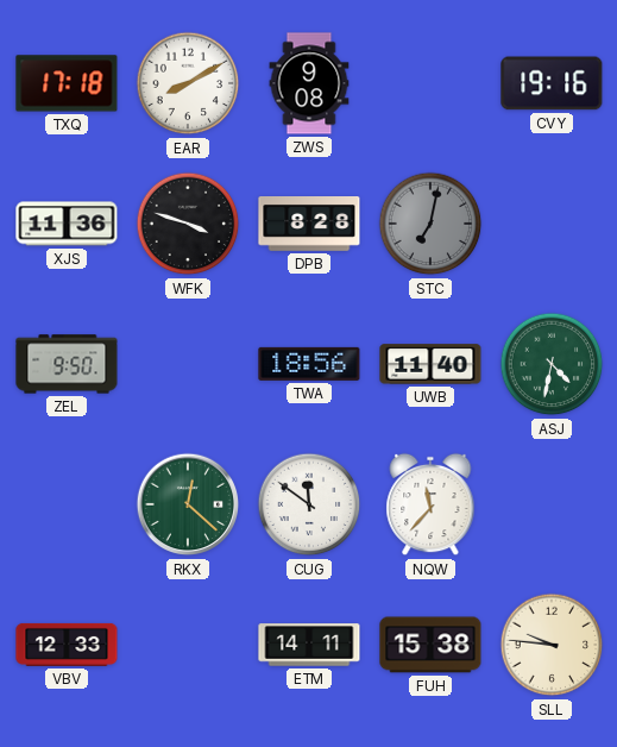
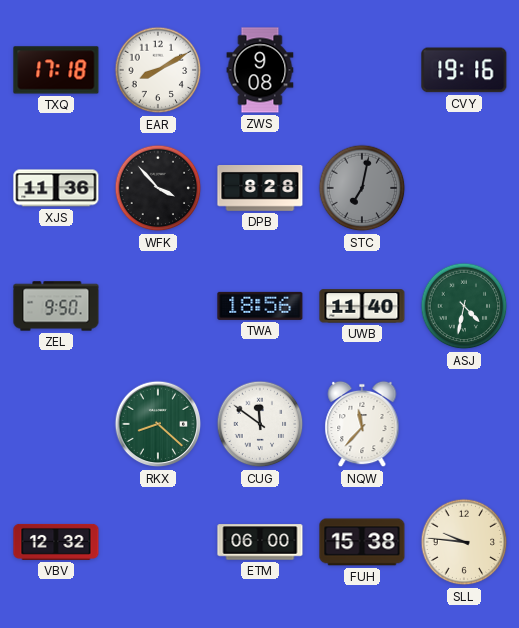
WFK: 3:48 -> 3:53
RKX: 12:22 -> 8:22
VBV: 12:33 -> 12:32
ETM: 14:11 -> 06:00
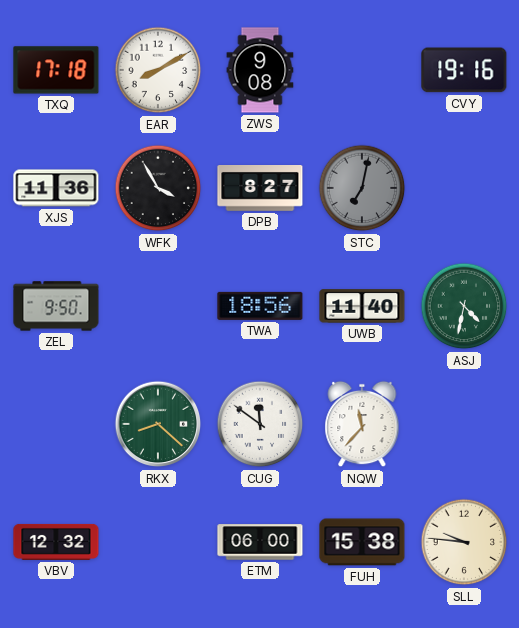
WFK: 3:53 -> 3:55
DPB: 8:28 -> 8:27
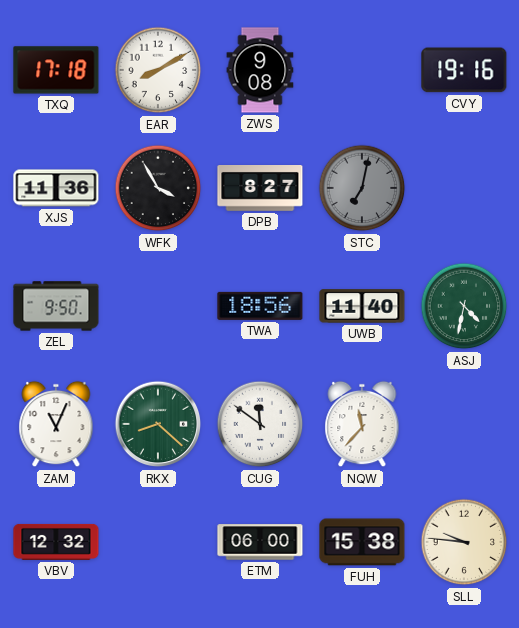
ZAM: none -> 11:04
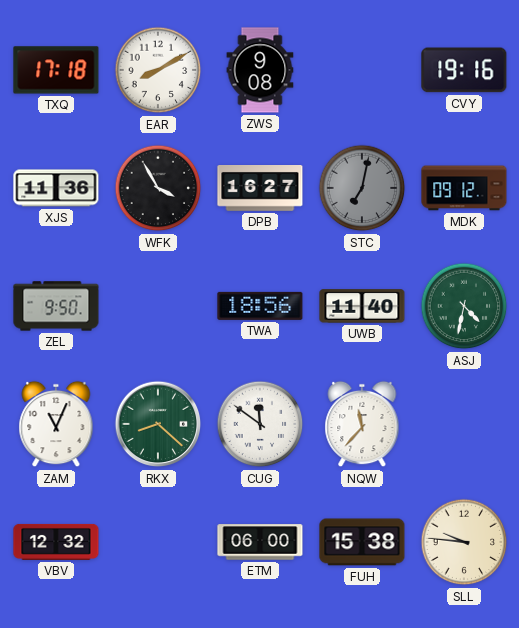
DPB: 8:27 -> 16:27
MDK: none -> 09:12
